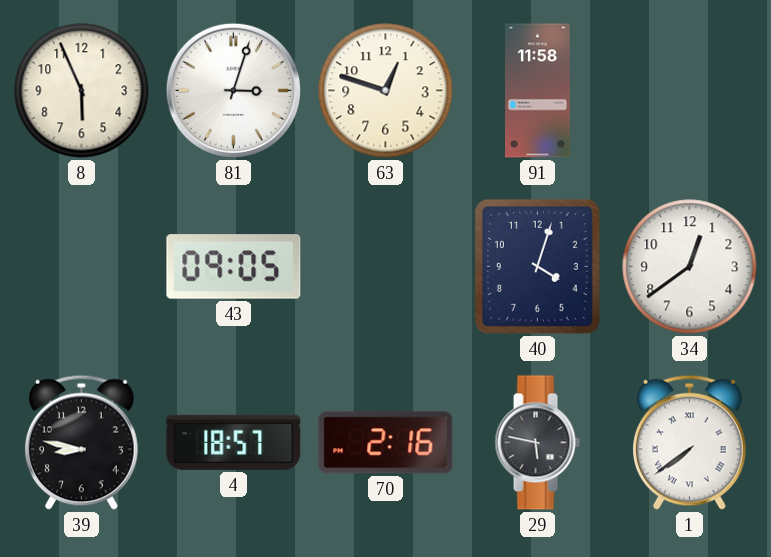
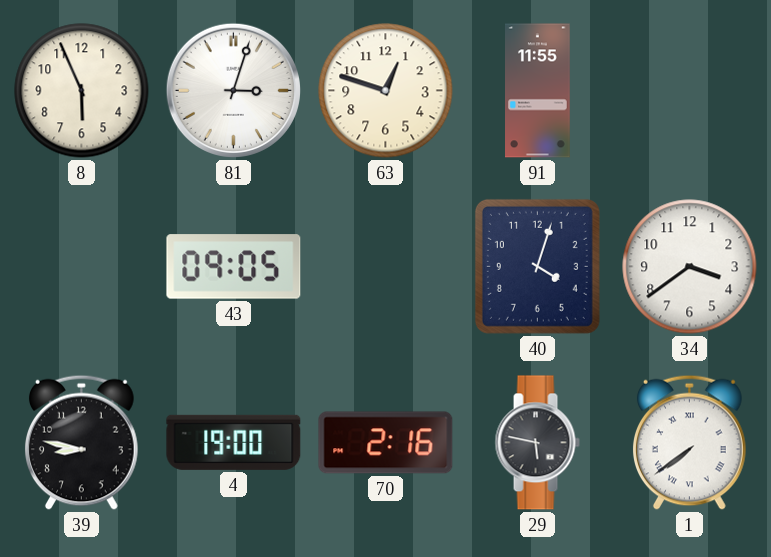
91: 11:58 -> 11:55
34: 12:39 -> 3:39
4: 18:57 -> 19:00
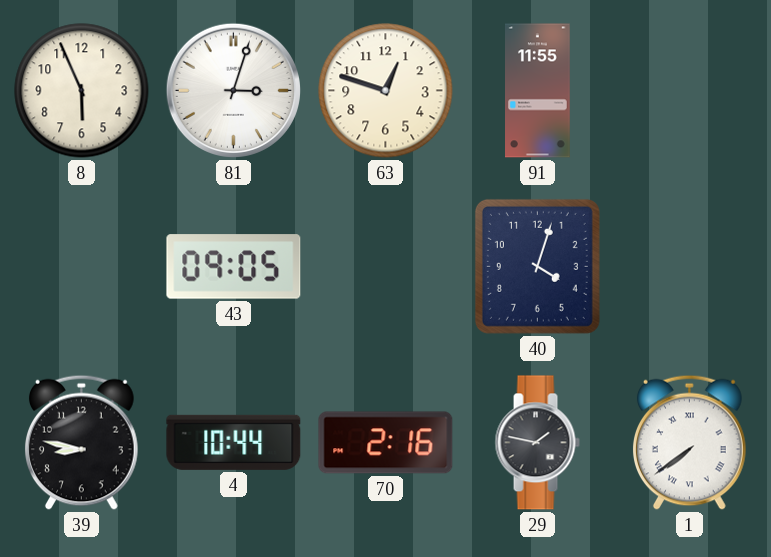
34: 3:39 -> none
4: 19:00 -> 10:44
29: 5:47 -> 1:47
